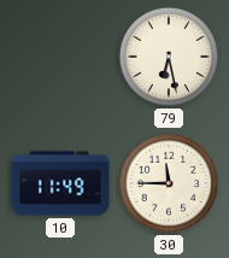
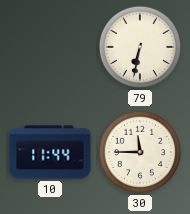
79: 6:28 -> 6:32
10: 11:49 -> 11:44
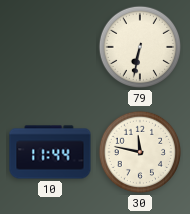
30: 11:45 -> 11:47
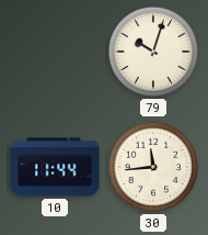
79: 6:32 -> 10:03
30: 11:47 -> 11:44
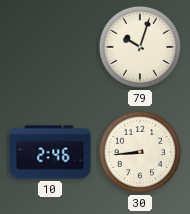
10: 11:44 -> 2:46
30: 11:44 -> 8:44
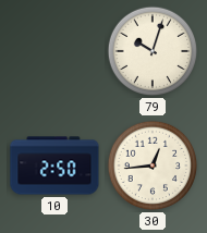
10: 2:46 -> 2:50
30: 8:44 -> 12:44
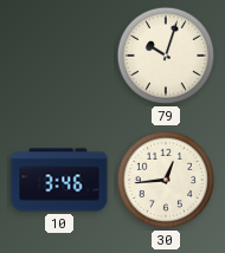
10: 2:50 -> 3:46
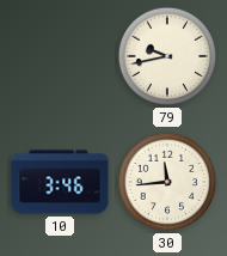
79: 10:03 -> 9:43
30: 12:44 -> 11:44
